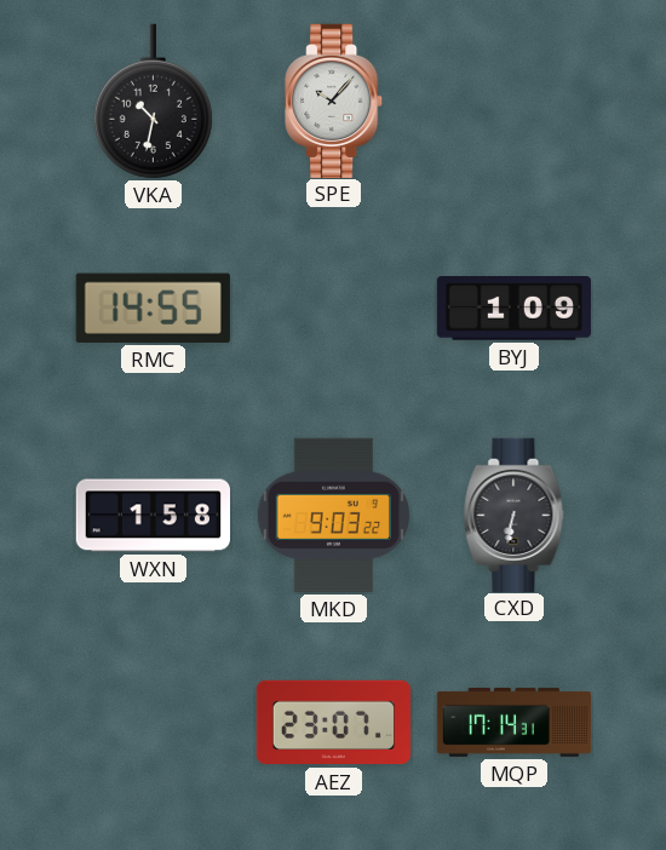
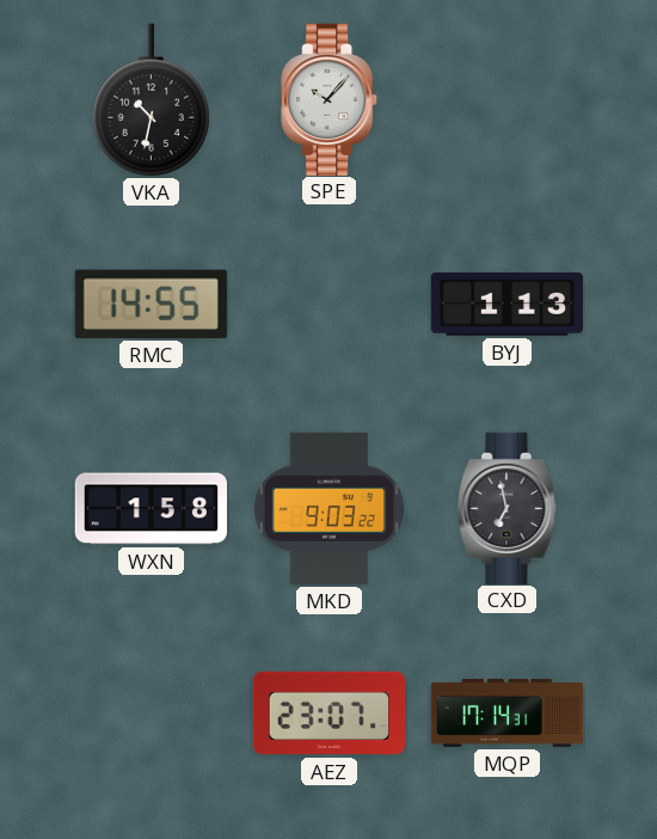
BYJ: 1:09 -> 1:13
CXD: 6:32 -> 6:58
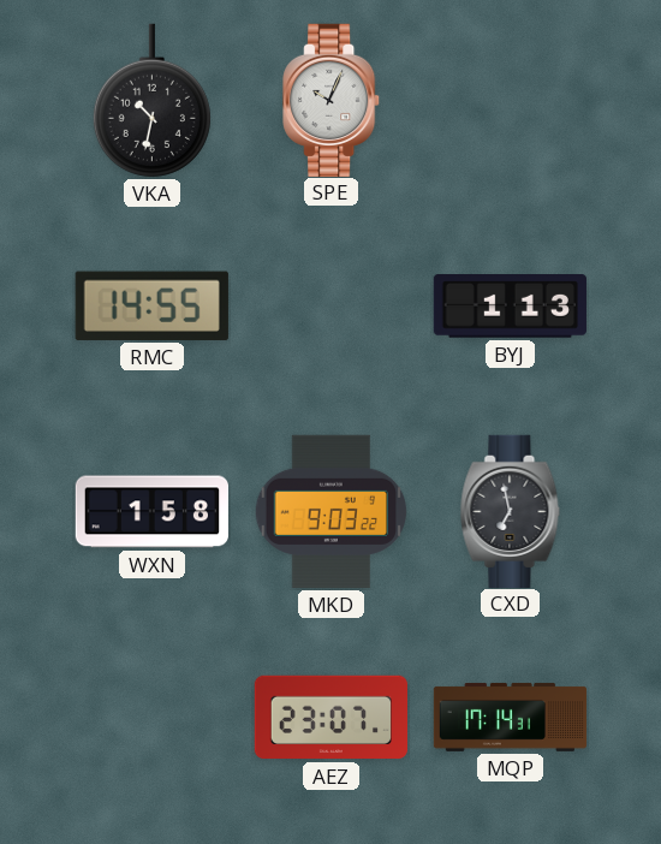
SPE: 10:07 -> 10:04
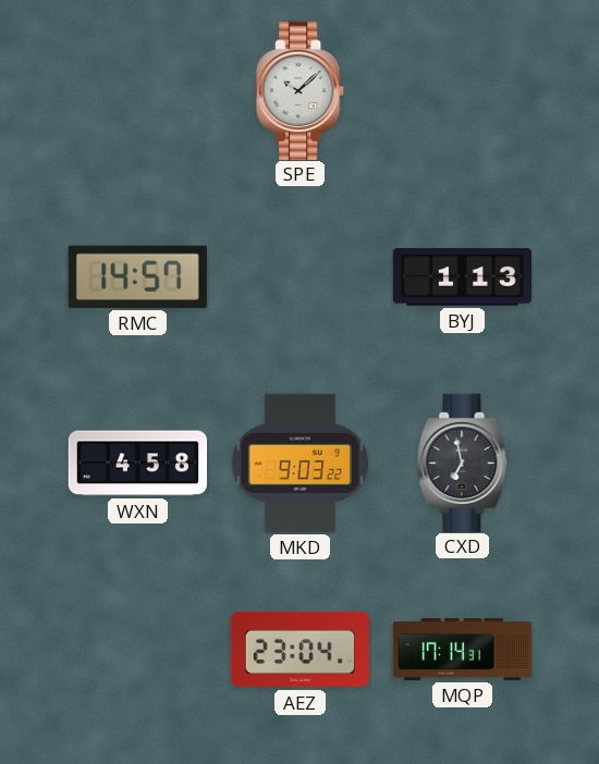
VKA: 10:32 -> none
SPE: 10:04 -> 10:08
RMC: 14:55 -> 14:57
WXN: 1:58 -> 4:58
AEZ: 23:07 -> 23:04
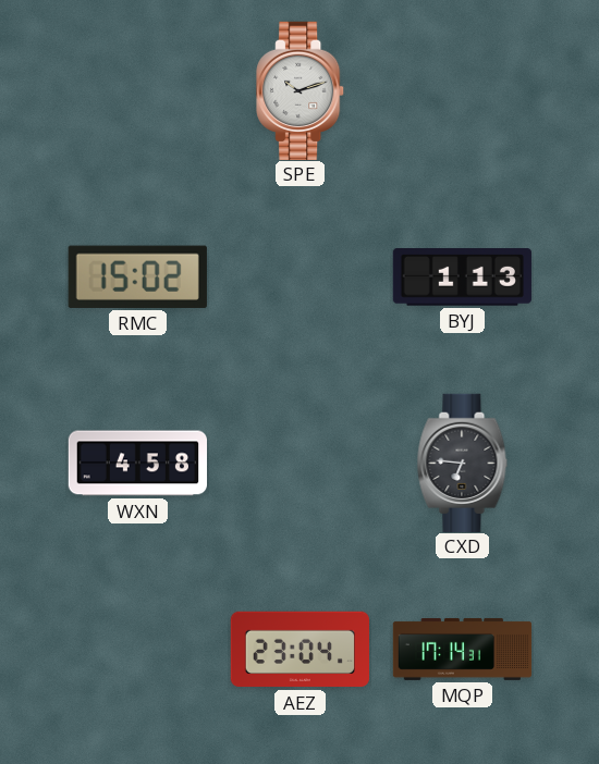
SPE: 10:08 -> 10:12
RMC: 14:57 -> 15:02
MKD: 9:03 -> none
CXD: 6:58 -> 6:46
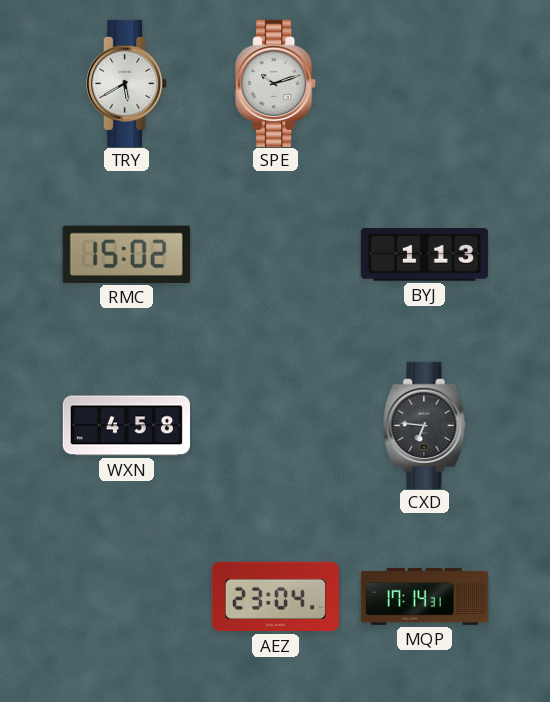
TRY: none -> 5:40
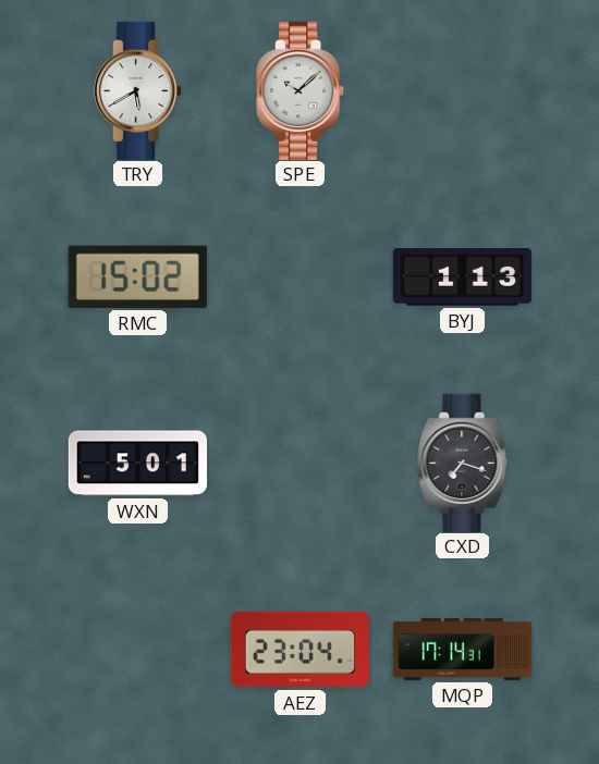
SPE: 10:12 -> 10:08
WXN: 4:58 -> 5:01
CXD: 6:46 -> 7:18
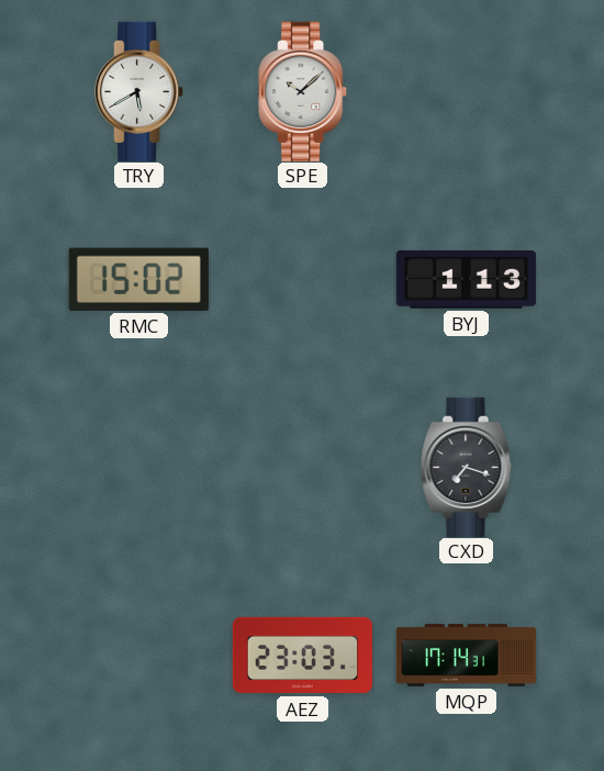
WXN: 5:01 -> none
AEZ: 23:04 -> 23:03
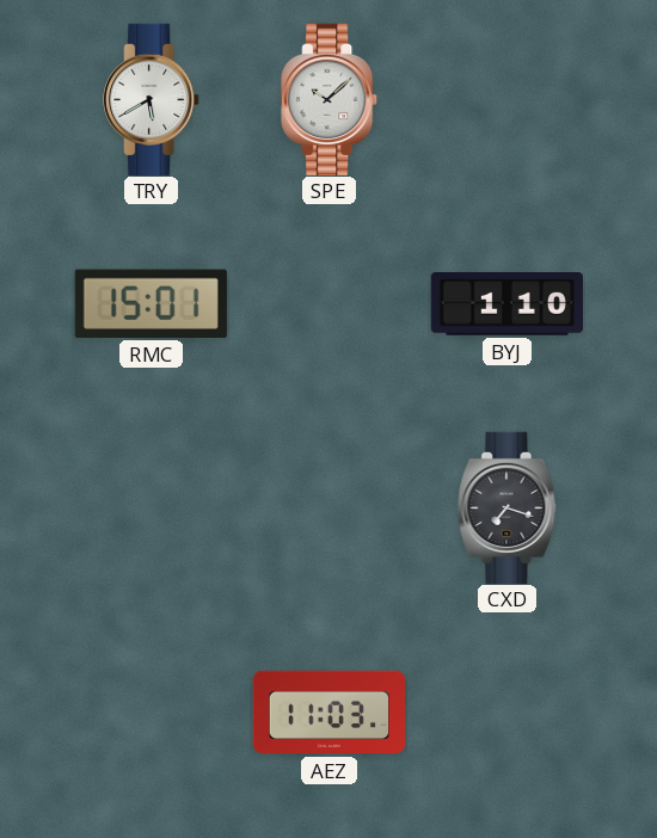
RMC: 15:02 -> 15:01
BYJ: 1:13 -> 1:10
AEZ: 23:03 -> 11:03
MQP: 17:14 -> none
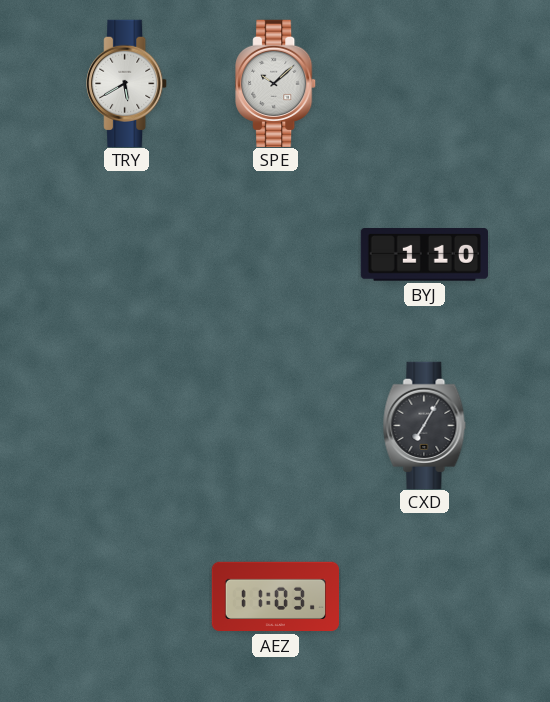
RMC: 15:01 -> none
CXD: 7:18 -> 7:05
